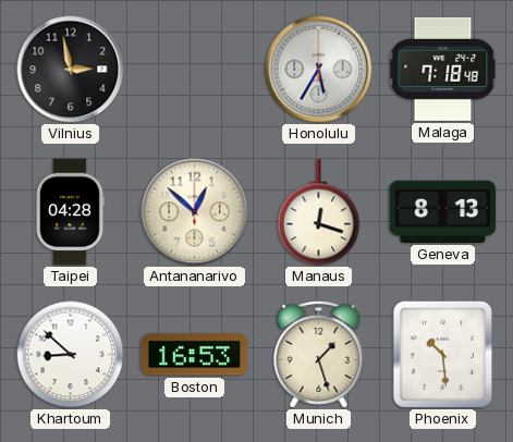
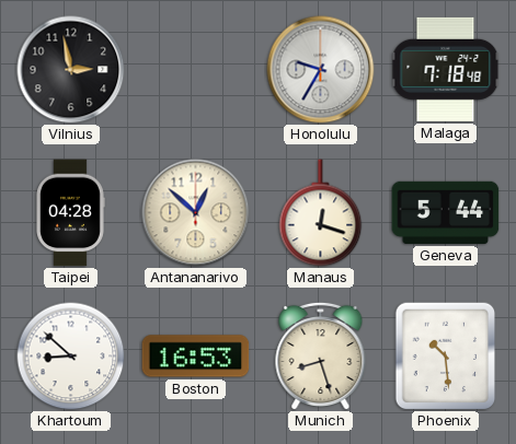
Honolulu: 5:35 -> 9:35
Geneva: 8:13 -> 5:44
Munich: 1:27 -> 8:27
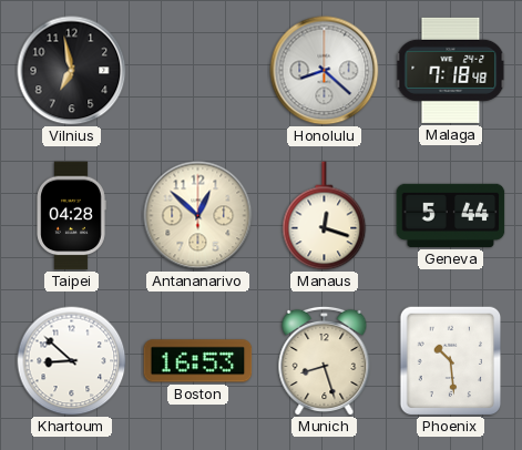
Vilnius: 2:58 -> 6:58
Honolulu: 9:35 -> 8:22
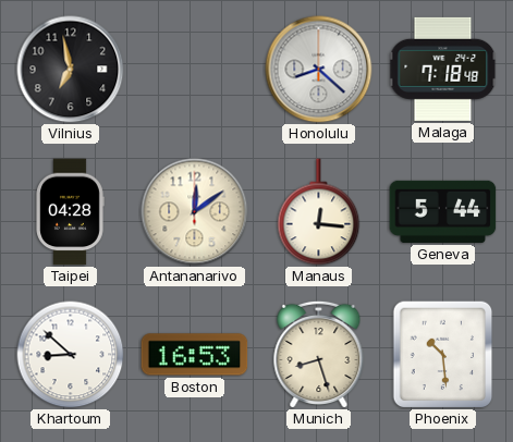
Antananarivo: 12:52 -> 12:09
Manaus: 12:18 -> 12:16
